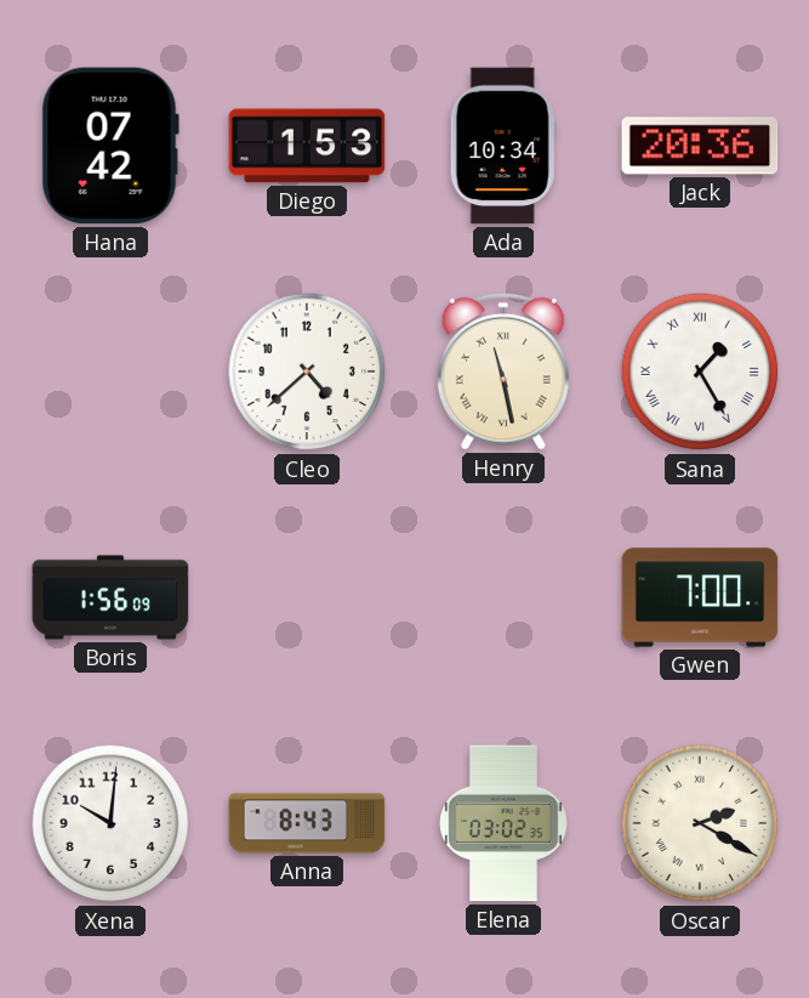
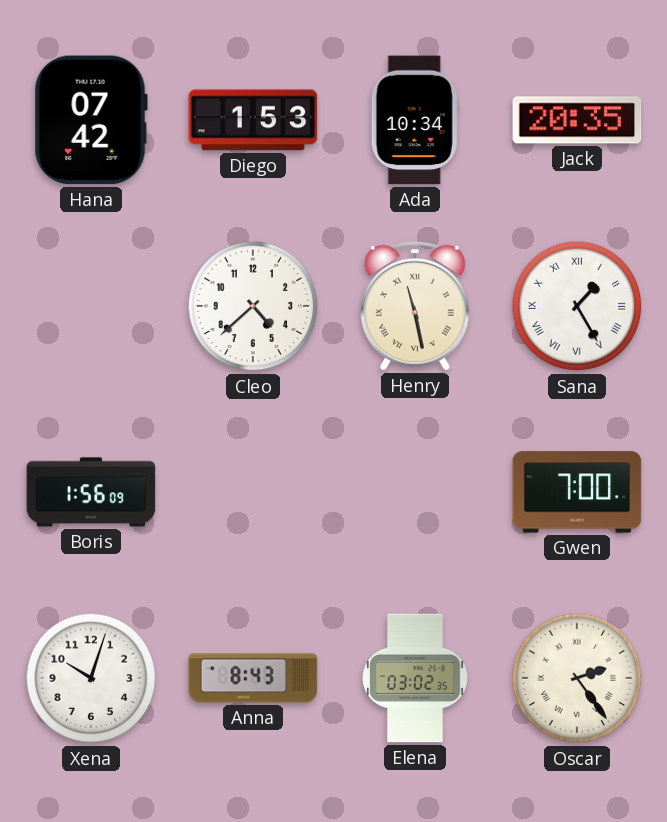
Jack: 20:36 -> 20:35
Xena: 10:01 -> 10:03
Oscar: 2:20 -> 2:24
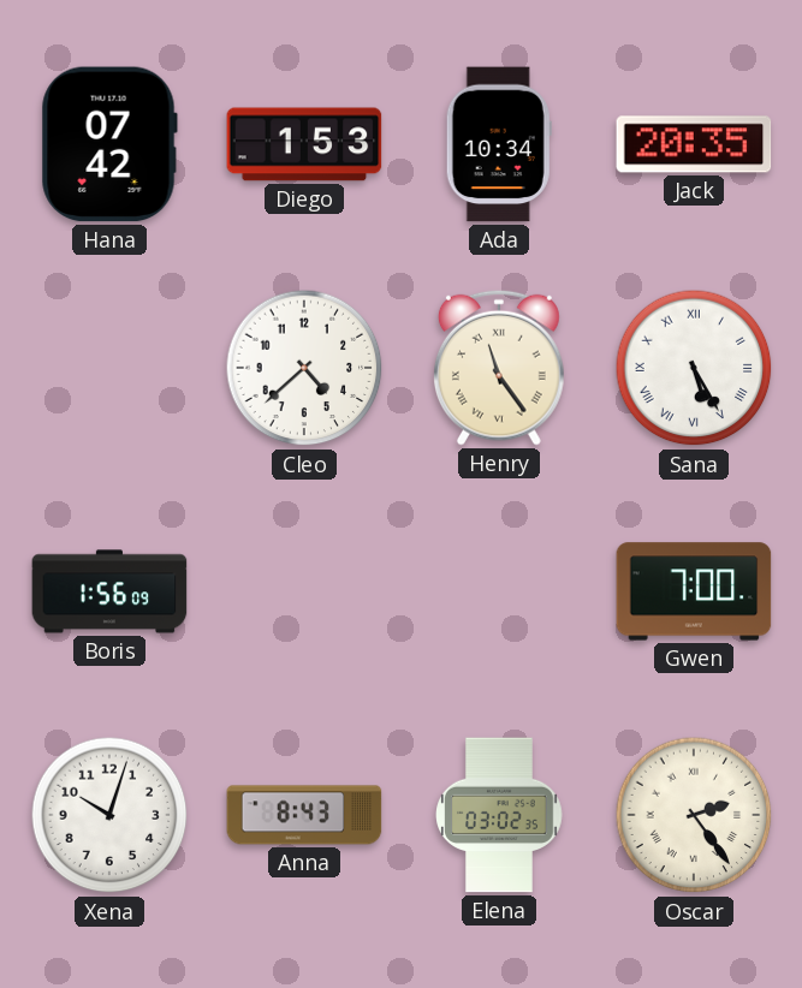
Henry: 11:28 -> 11:24
Sana: 1:25 -> 5:25
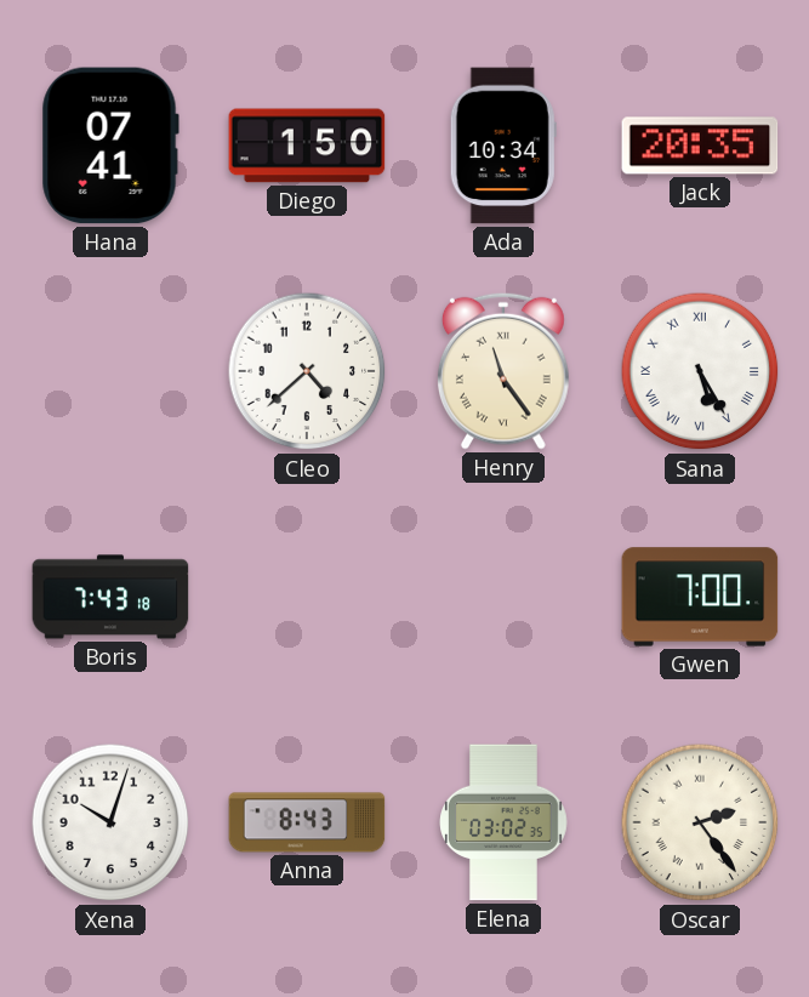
Hana: 07:42 -> 07:41
Diego: 1:53 -> 1:50
Boris: 1:56 -> 7:43
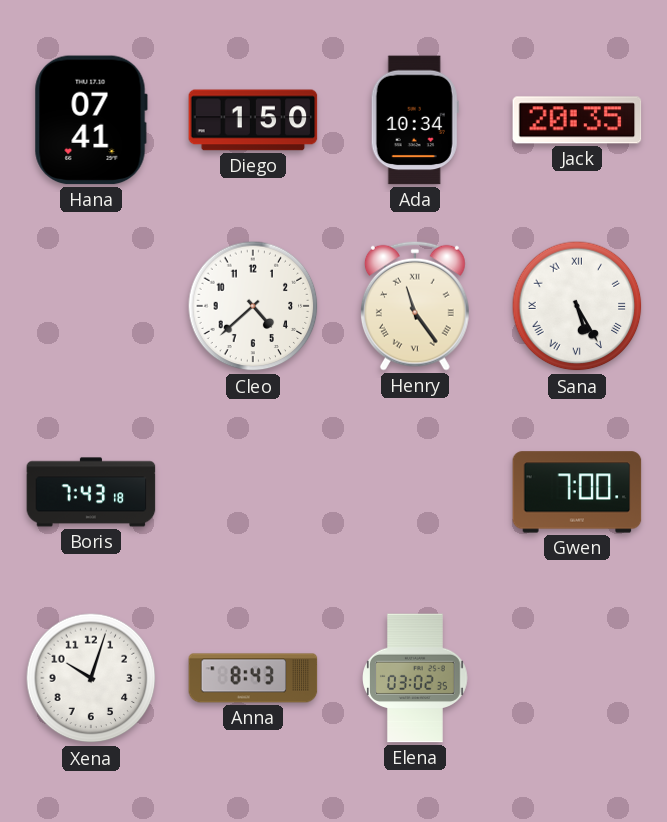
Oscar: 2:24 -> none
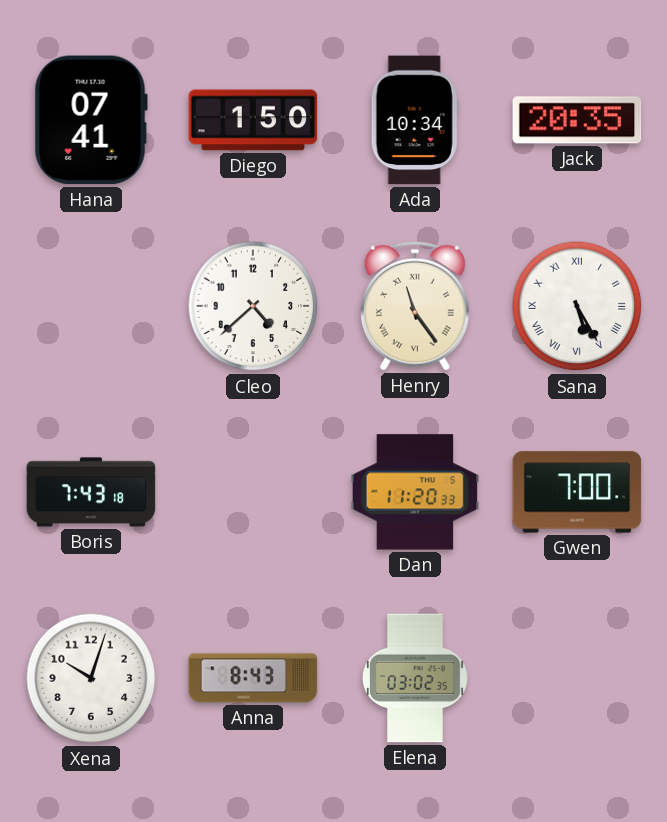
Dan: none -> 11:20
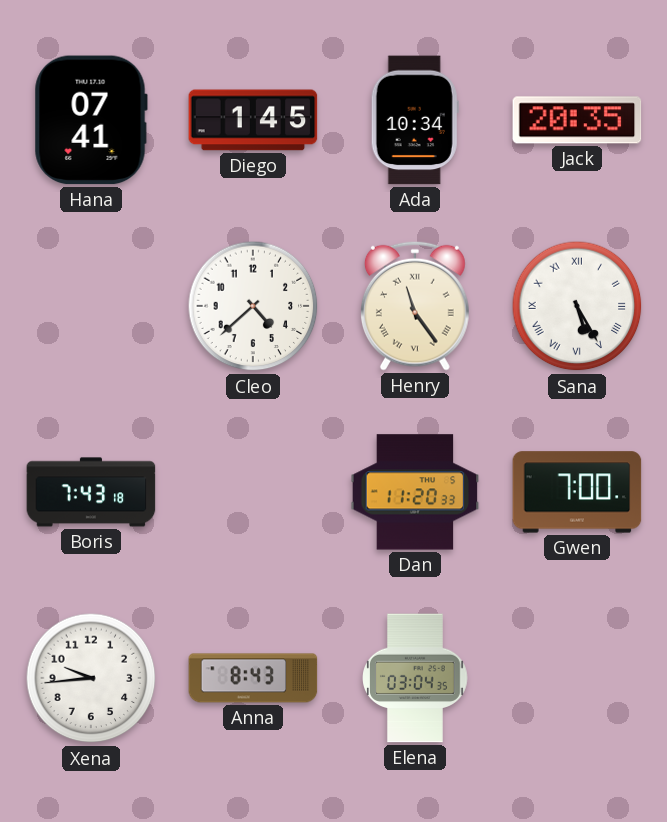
Diego: 1:50 -> 1:45
Xena: 10:03 -> 9:44
Elena: 03:02 -> 03:04
